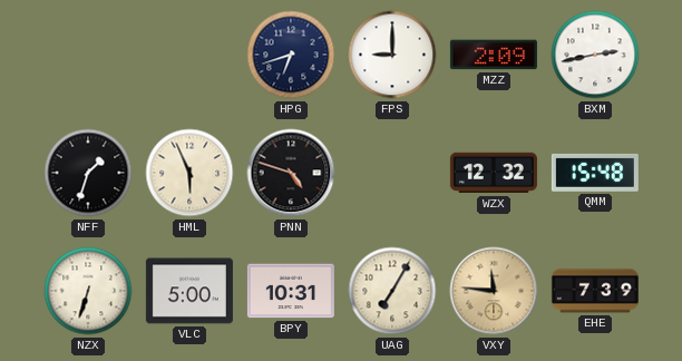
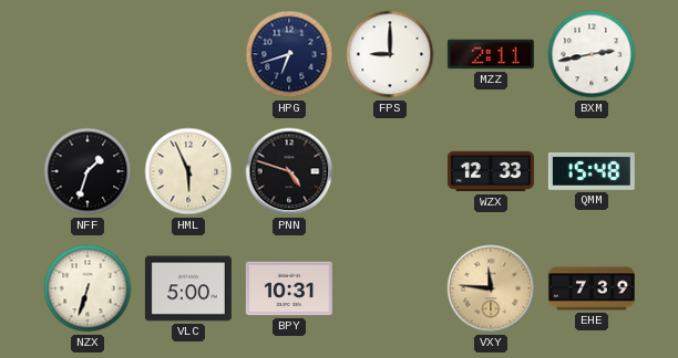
MZZ: 2:09 -> 2:11
WZX: 12:32 -> 12:33
UAG: 7:05 -> none
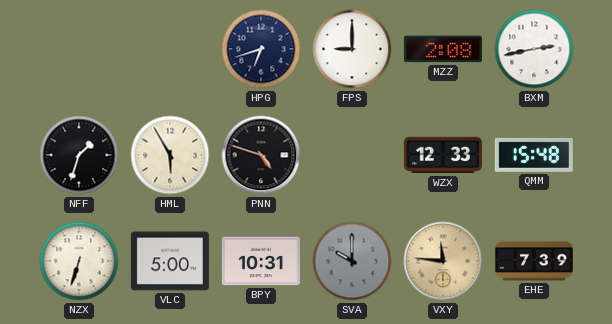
MZZ: 2:11 -> 2:08
HML: 5:56 -> 5:55
SVA: none -> 10:00
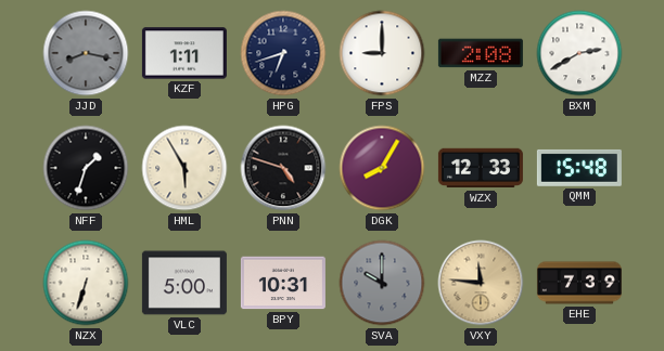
JJD: none -> 8:17
KZF: none -> 1:11
BXM: 2:43 -> 2:40
DGK: none -> 8:05
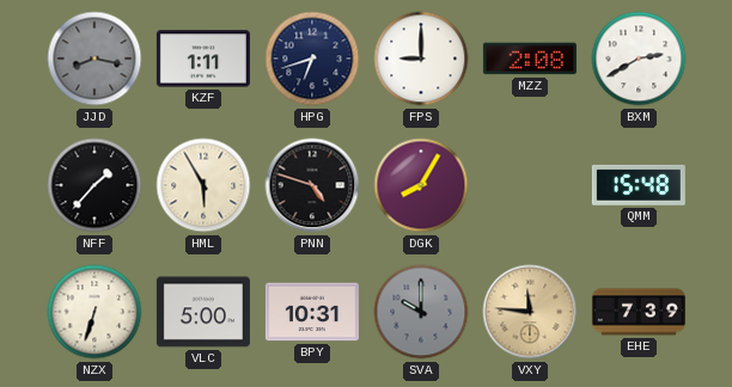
NFF: 1:33 -> 1:37
WZX: 12:33 -> none
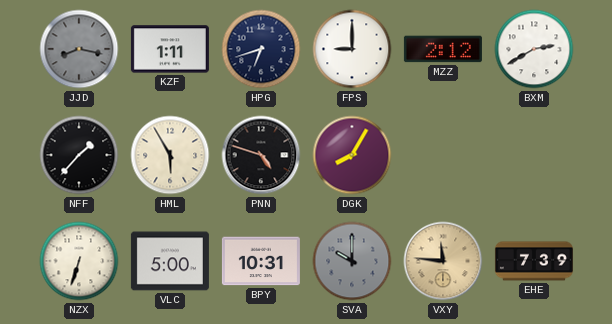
MZZ: 2:08 -> 2:12
QMM: 15:48 -> none
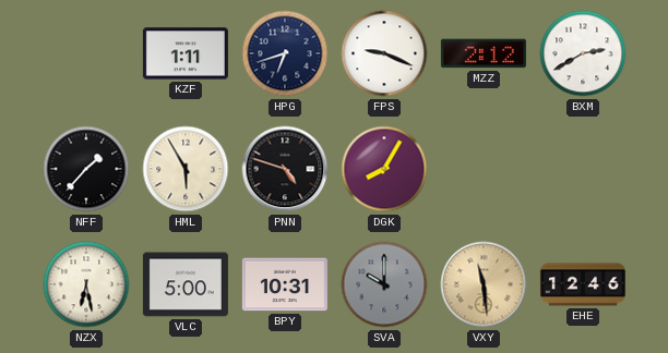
JJD: 8:17 -> none
FPS: 9:00 -> 9:19
NZX: 6:33 -> 6:28
VXY: 11:46 -> 11:29
EHE: 7:39 -> 12:46
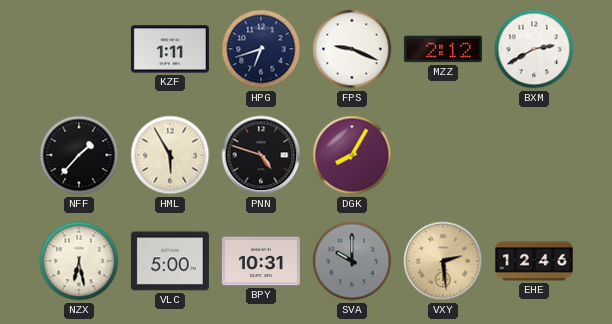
VXY: 11:29 -> 2:29
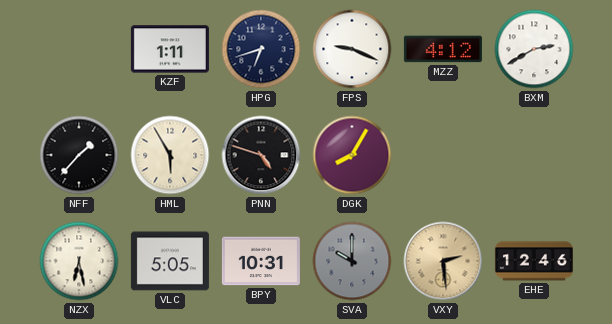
MZZ: 2:12 -> 4:12
VLC: 5:00 -> 5:05
